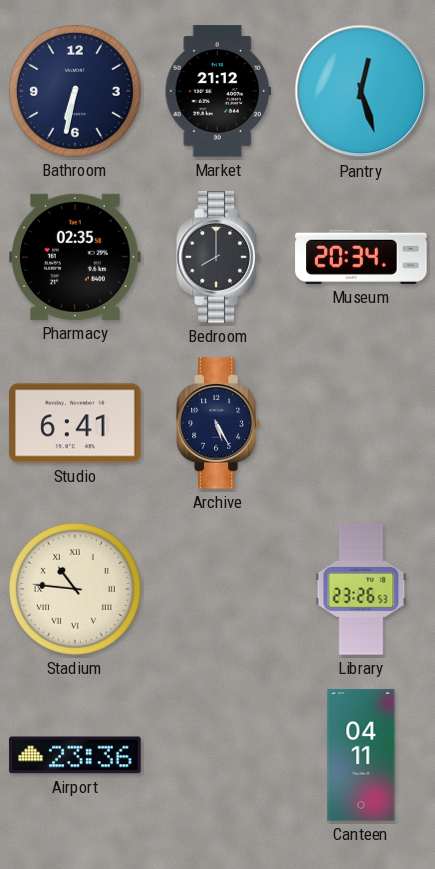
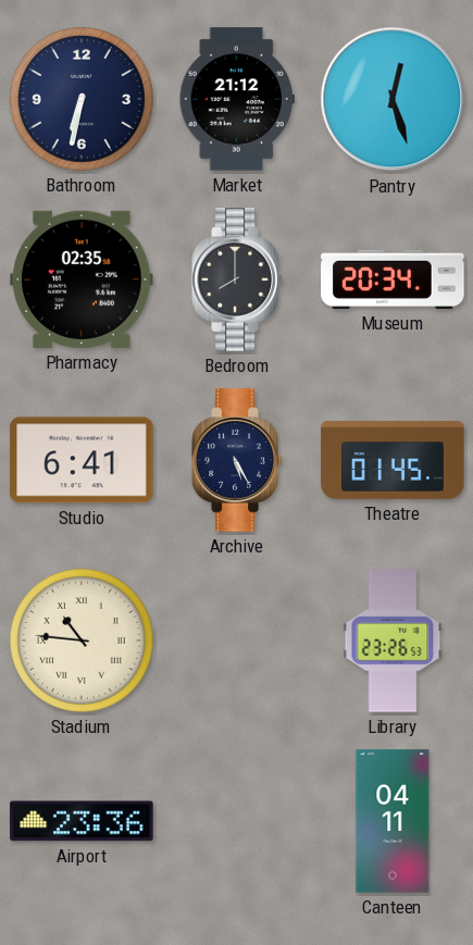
Theatre: none -> 01:45
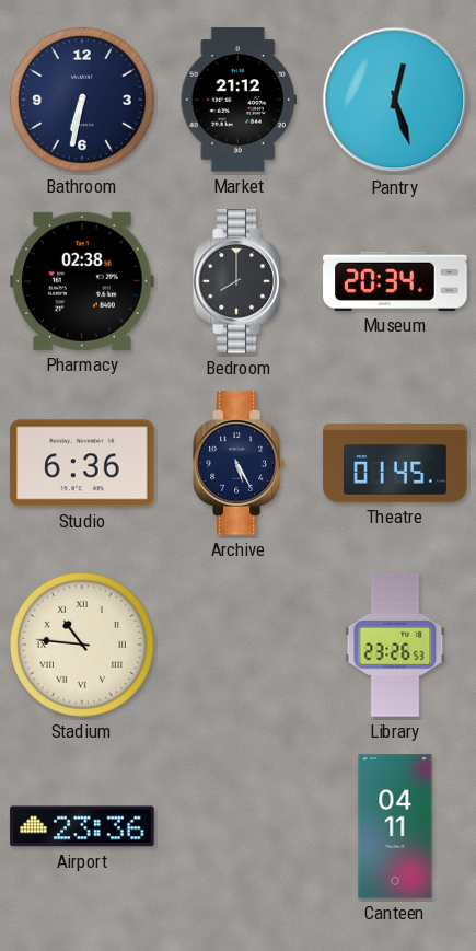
Pharmacy: 02:35 -> 02:38
Studio: 6:41 -> 6:36
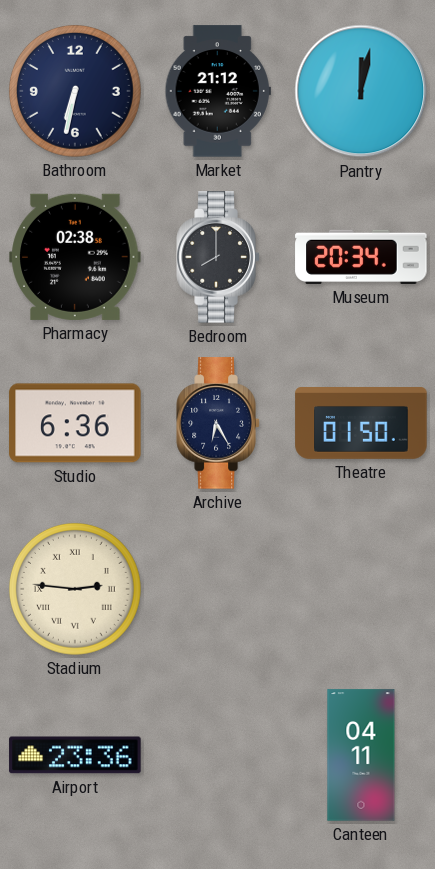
Pantry: 12:27 -> 12:02
Archive: 5:25 -> 6:25
Theatre: 01:45 -> 01:50
Stadium: 10:46 -> 2:46
Library: 23:26 -> none
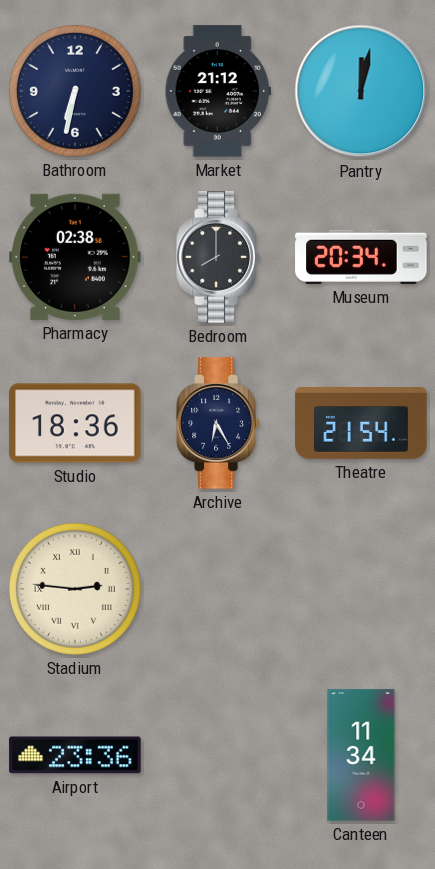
Studio: 6:36 -> 18:36
Theatre: 01:50 -> 21:54
Canteen: 04:11 -> 11:34
